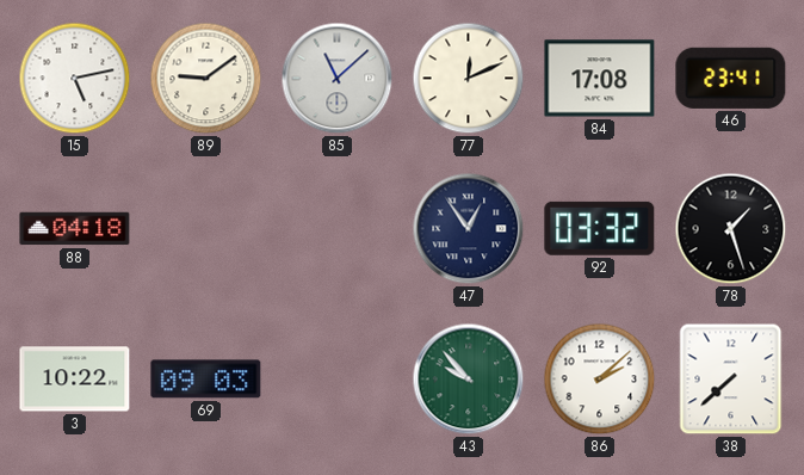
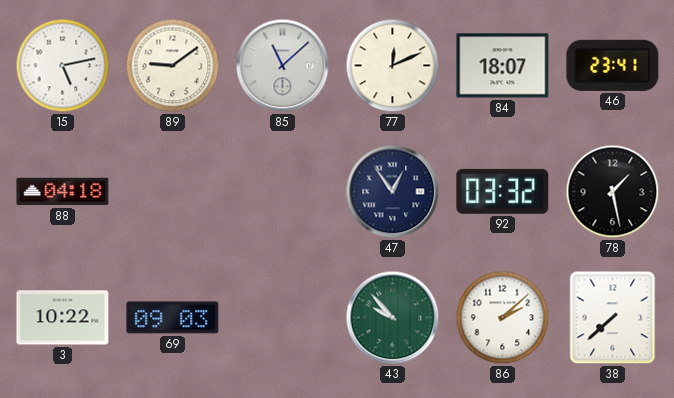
84: 17:08 -> 18:07
78: 1:27 -> 1:28
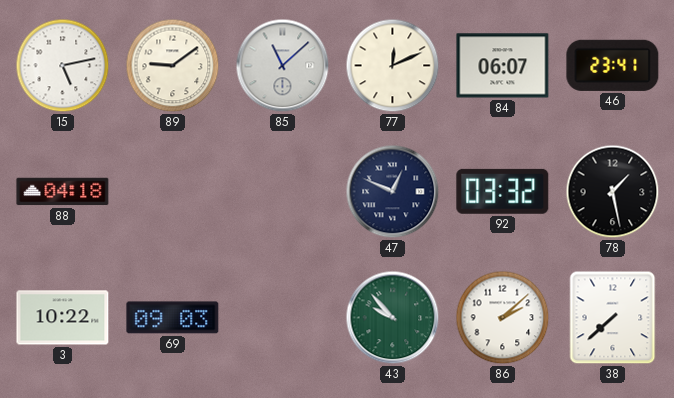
84: 18:07 -> 06:07
47: 12:54 -> 12:49
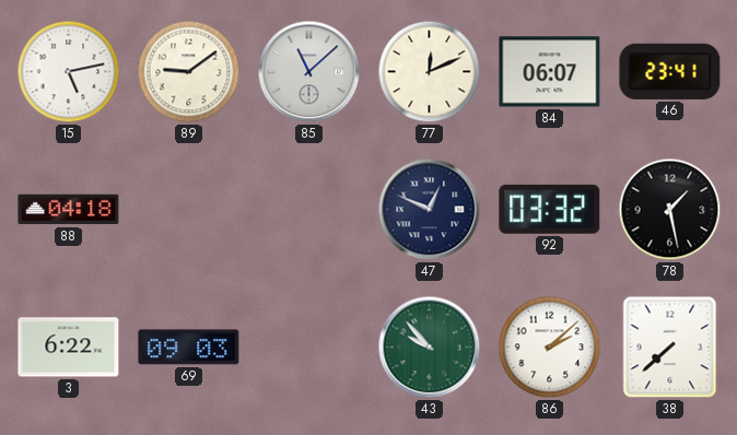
3: 10:22 -> 6:22
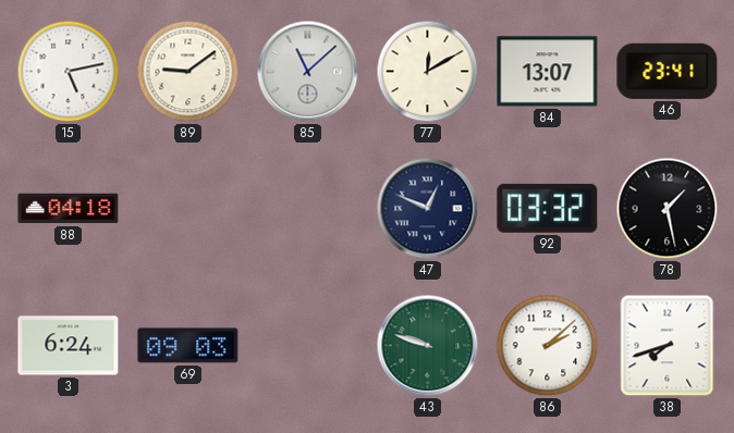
77: 12:11 -> 12:10
84: 06:07 -> 13:07
3: 6:22 -> 6:24
43: 9:53 -> 9:48
38: 7:38 -> 7:42
